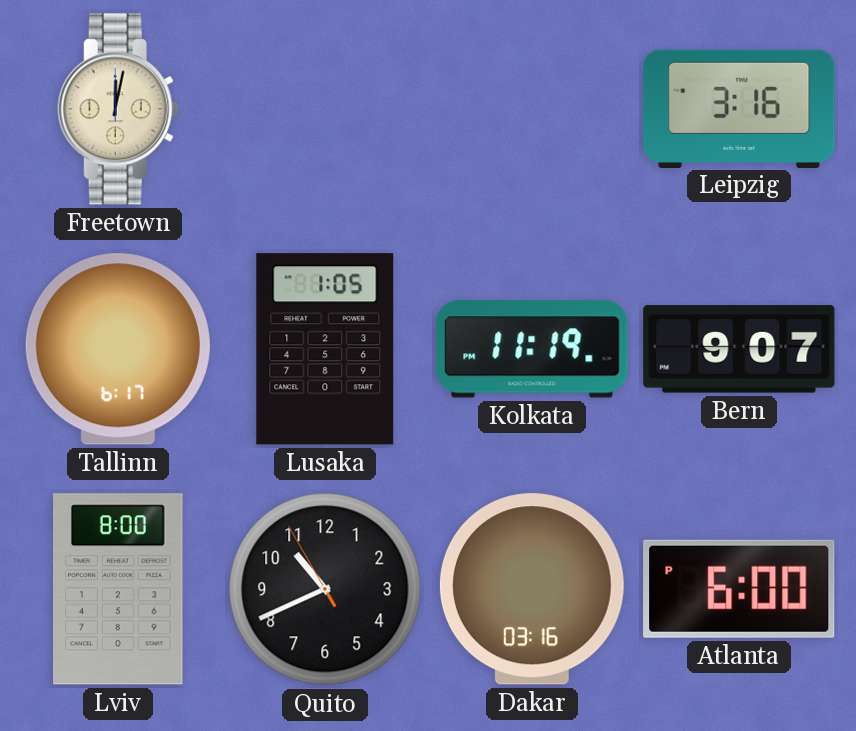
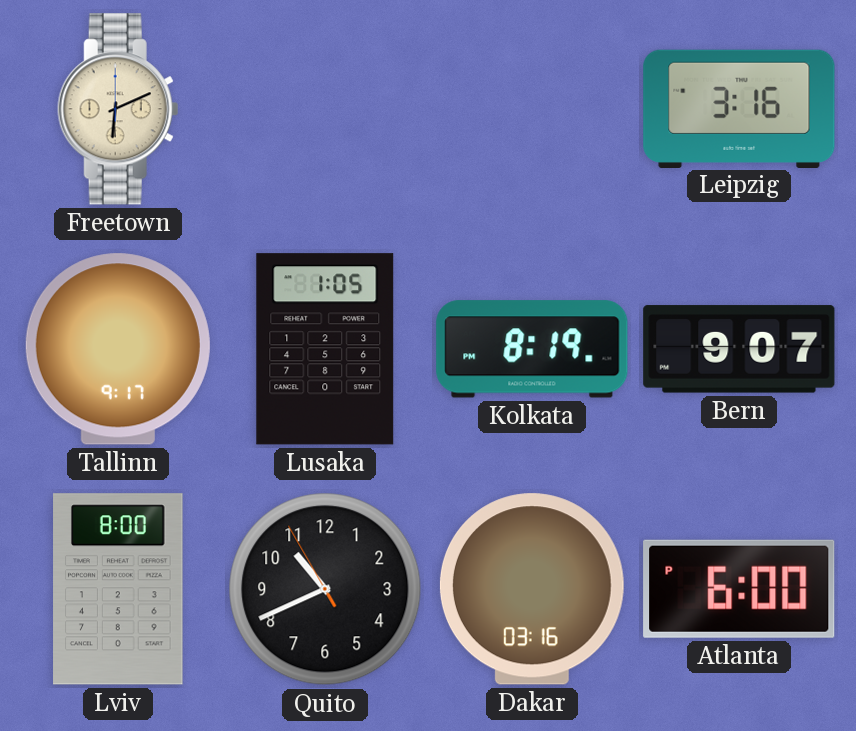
Freetown: 12:02 -> 6:11
Tallinn: 6:17 -> 9:17
Kolkata: 11:19 -> 8:19
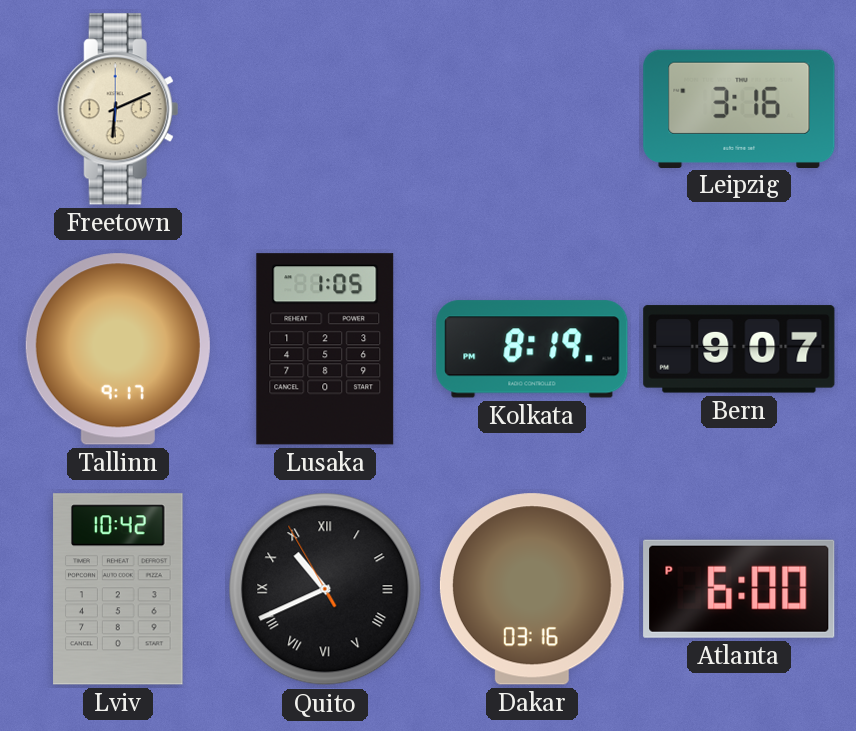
Lviv: 8:00 -> 10:42
Quito numerals: Arabic -> Roman
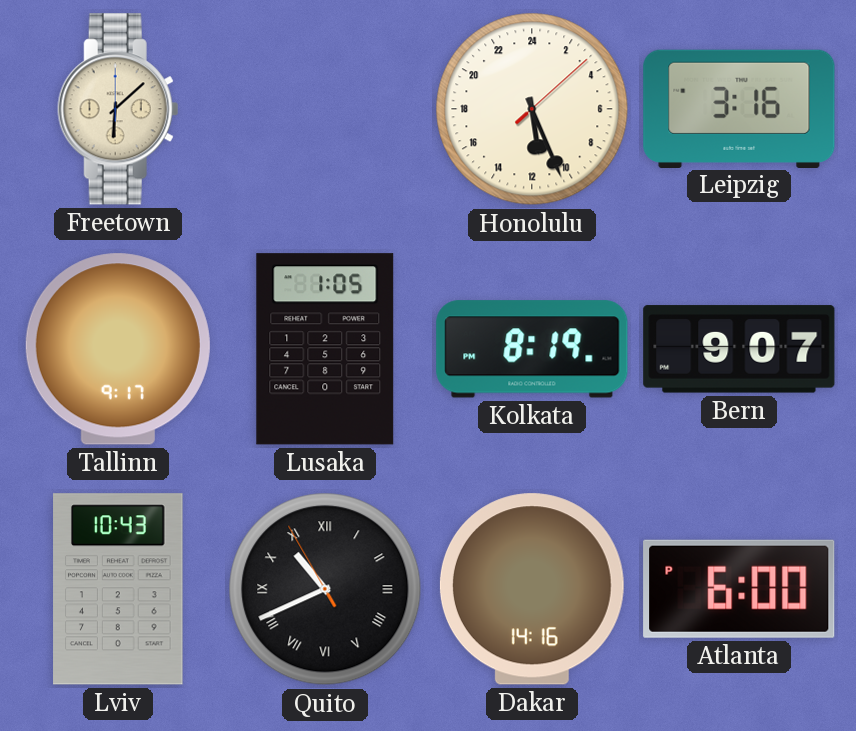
Freetown: 6:11 -> 6:08
Honolulu: none -> 11:26
Lviv: 10:42 -> 10:43
Dakar: 03:16 -> 14:16
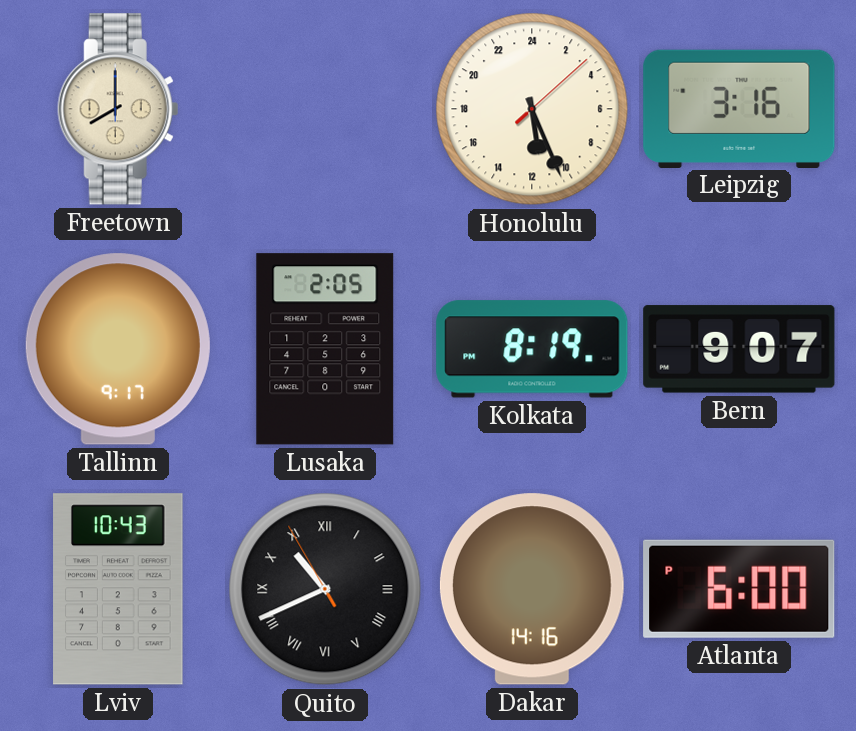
Freetown: 6:08 -> 8:00
Lusaka: 1:05 -> 2:05
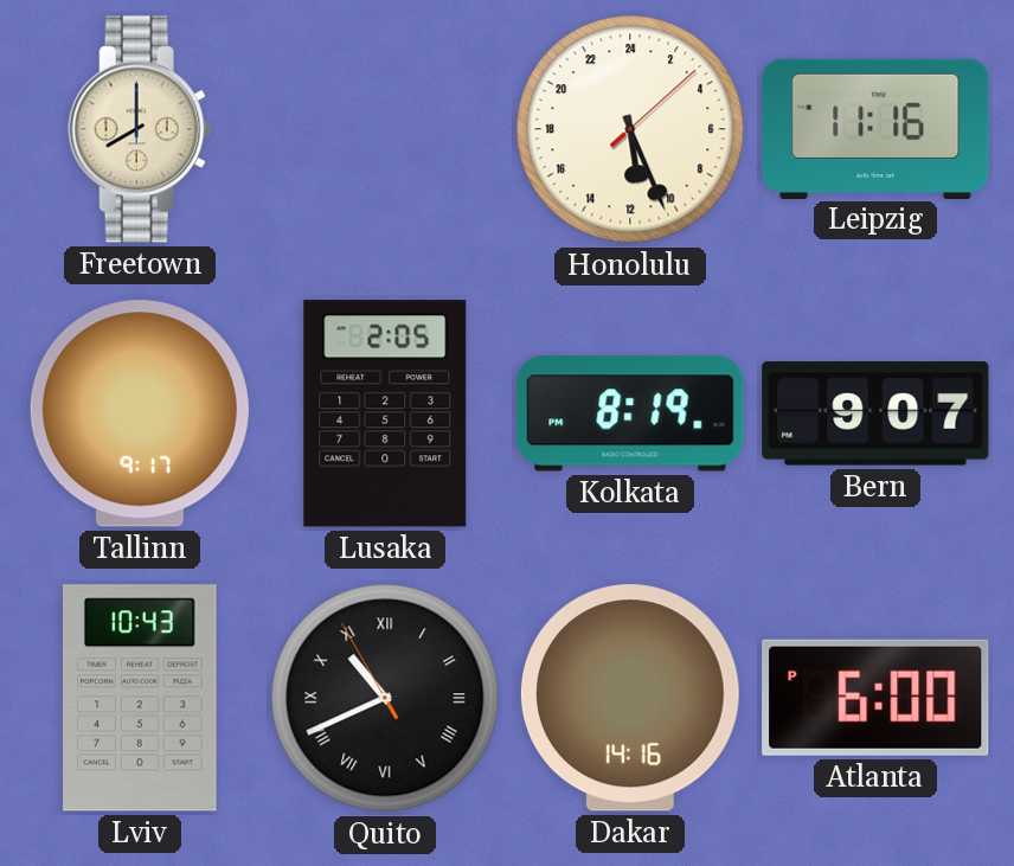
Leipzig: 3:16 -> 11:16
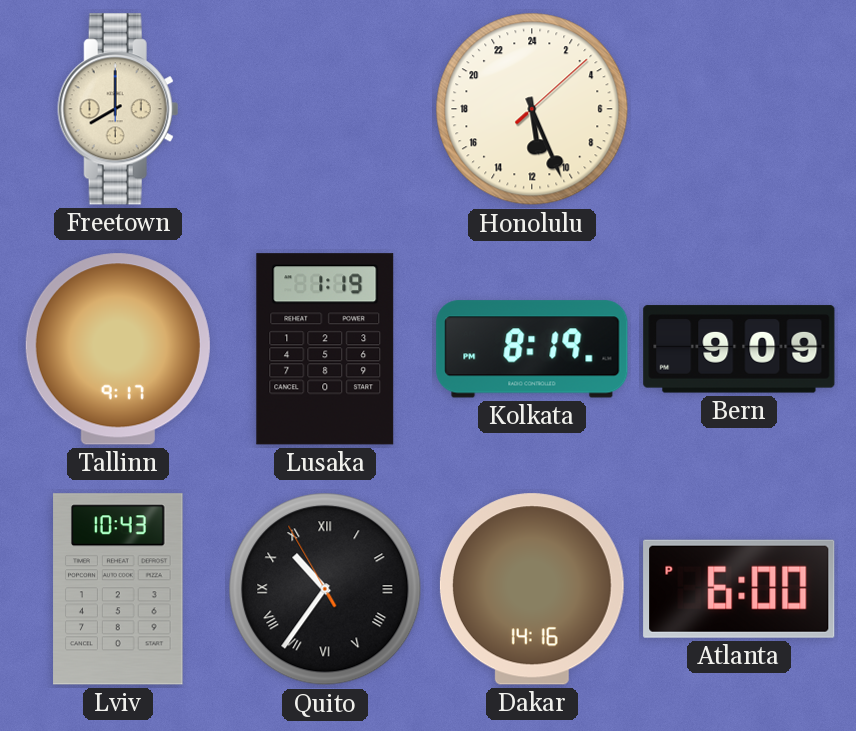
Leipzig: 11:16 -> none
Lusaka: 2:05 -> 1:19
Bern: 9:07 -> 9:09
Quito: 10:40 -> 10:35
